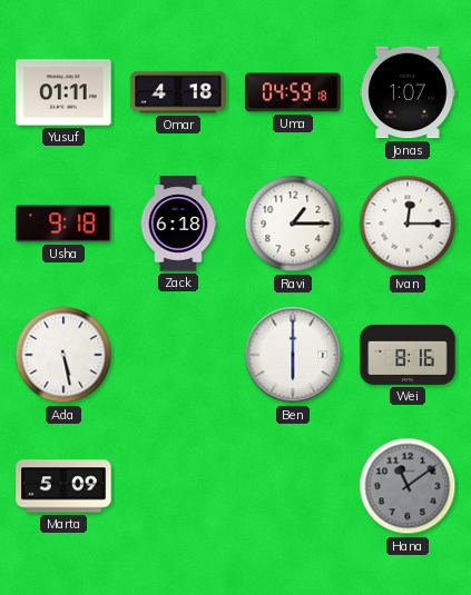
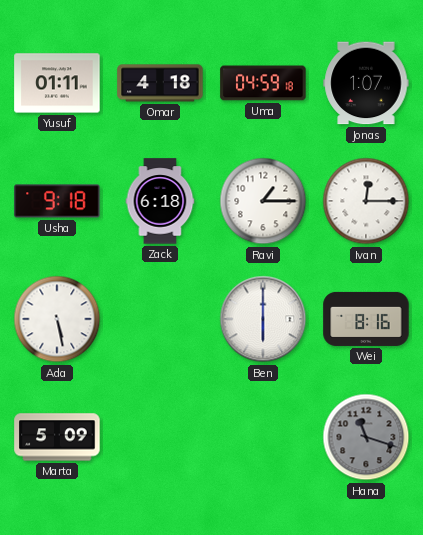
Hana: 11:09 -> 11:18
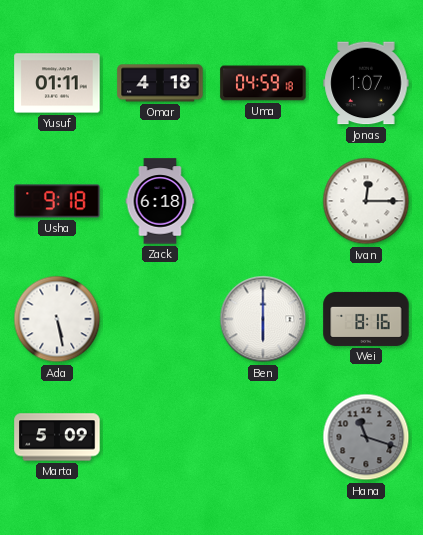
Ravi: 1:15 -> none
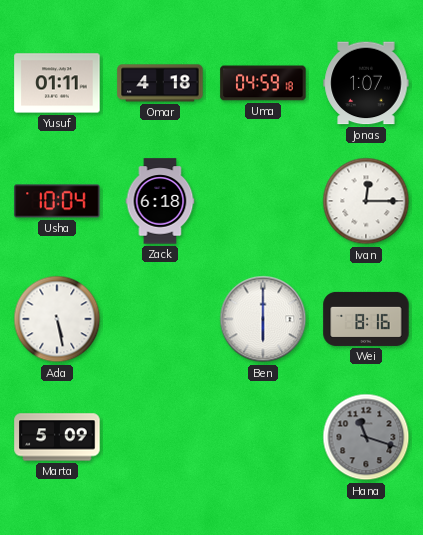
Usha: 9:18 -> 10:04
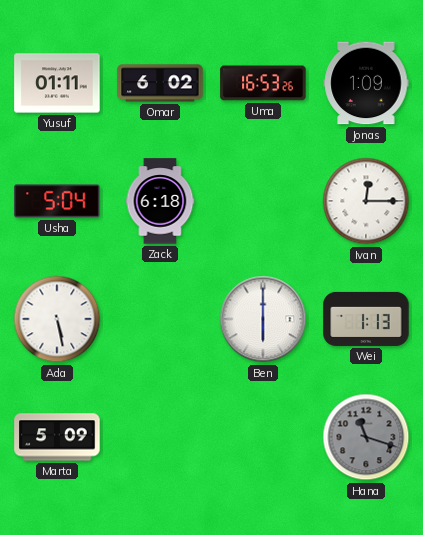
Omar: 4:18 -> 6:02
Uma: 04:59 -> 16:53
Jonas: 1:07 -> 1:09
Usha: 10:04 -> 5:04
Wei: 8:16 -> 1:13
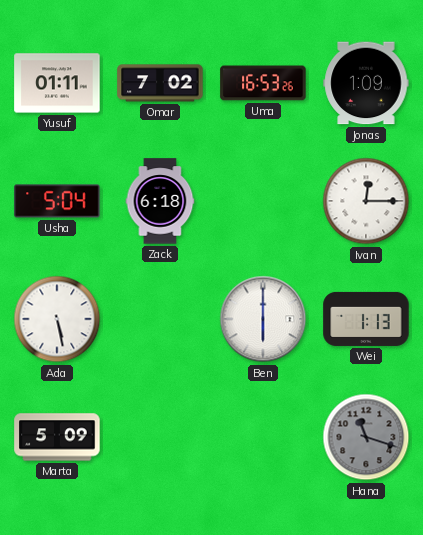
Omar: 6:02 -> 7:02
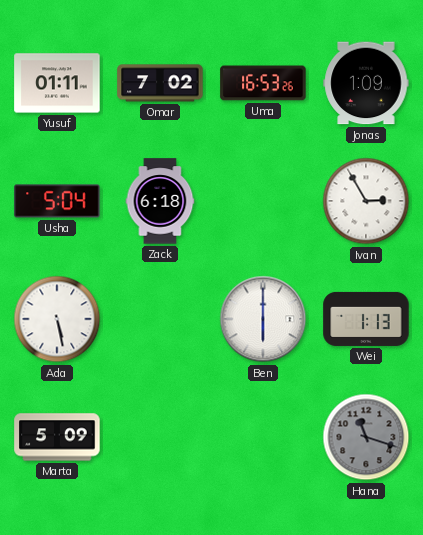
Ivan: 12:15 -> 2:55
